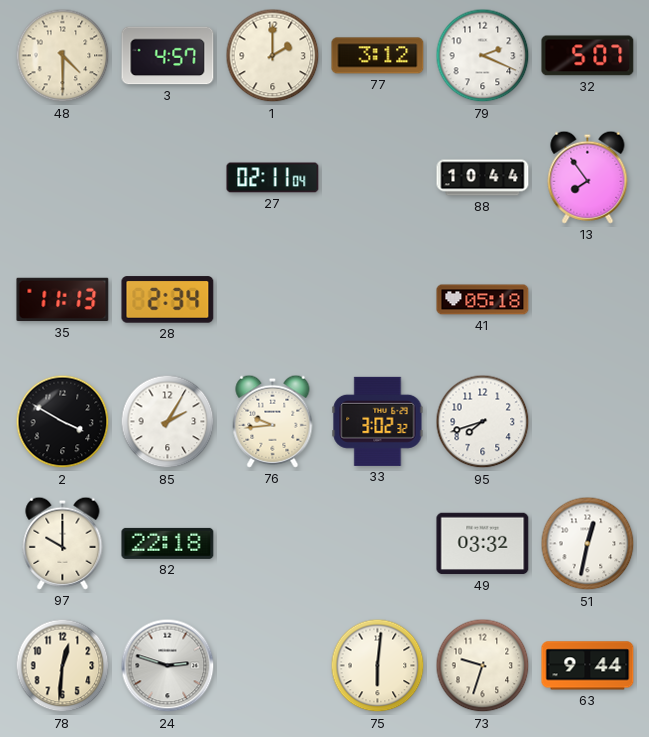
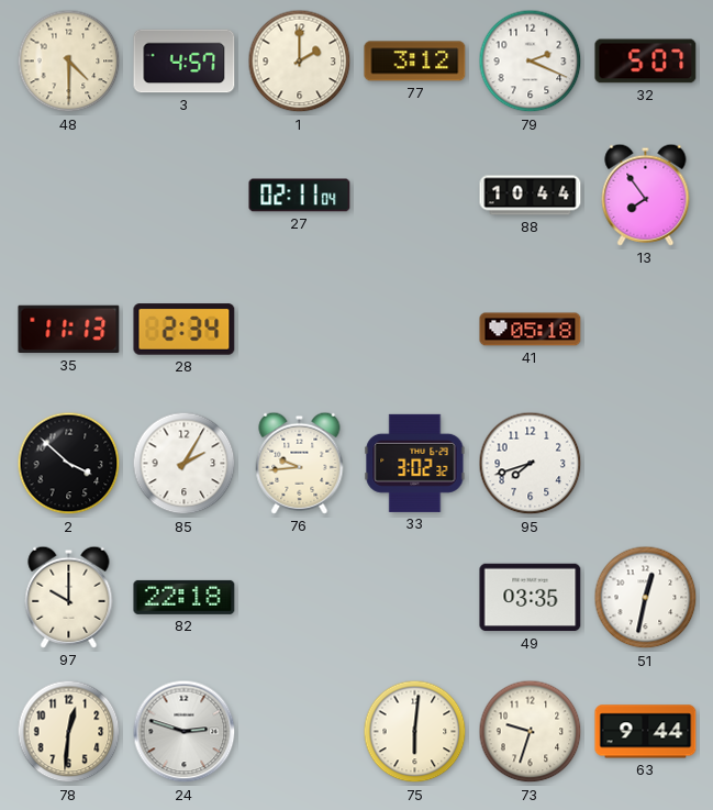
2: 3:50 -> 3:52
49: 03:32 -> 03:35
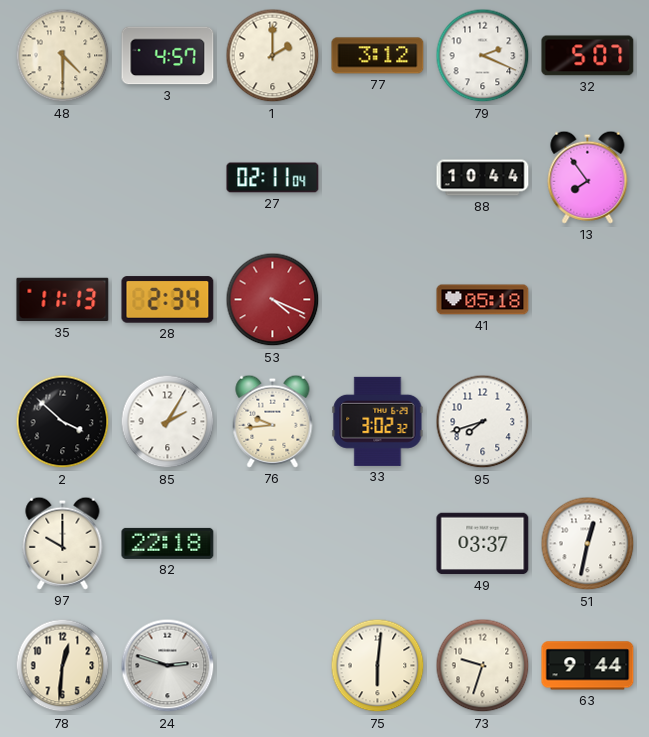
53: none -> 4:19
49: 03:35 -> 03:37
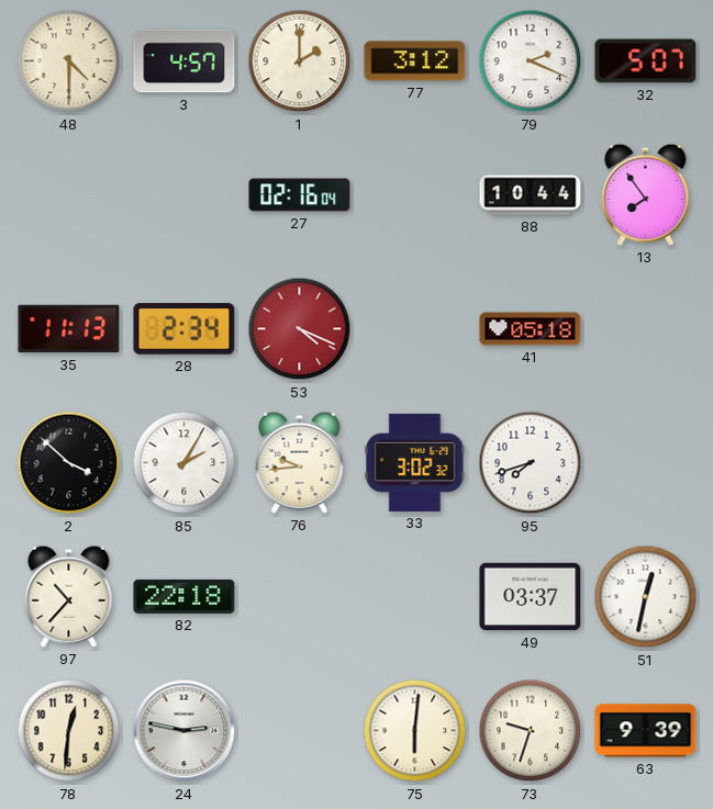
27: 02:11 -> 02:16
97: 10:00 -> 10:37
24: 2:48 -> 2:47
63: 9:44 -> 9:39
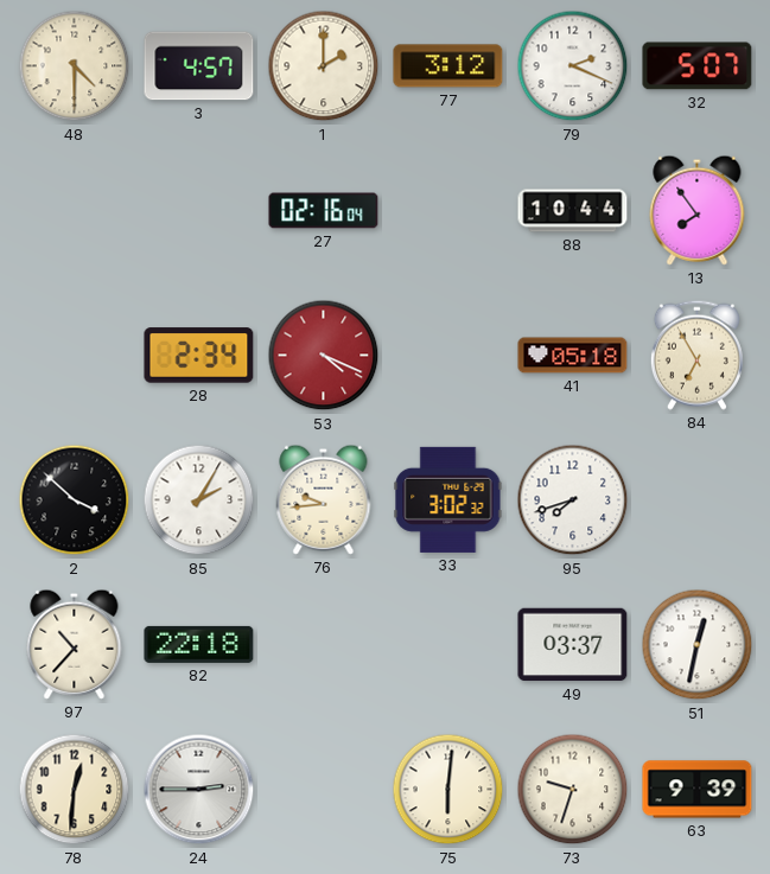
35: 11:13 -> none
84: none -> 6:55
24: 2:47 -> 2:45
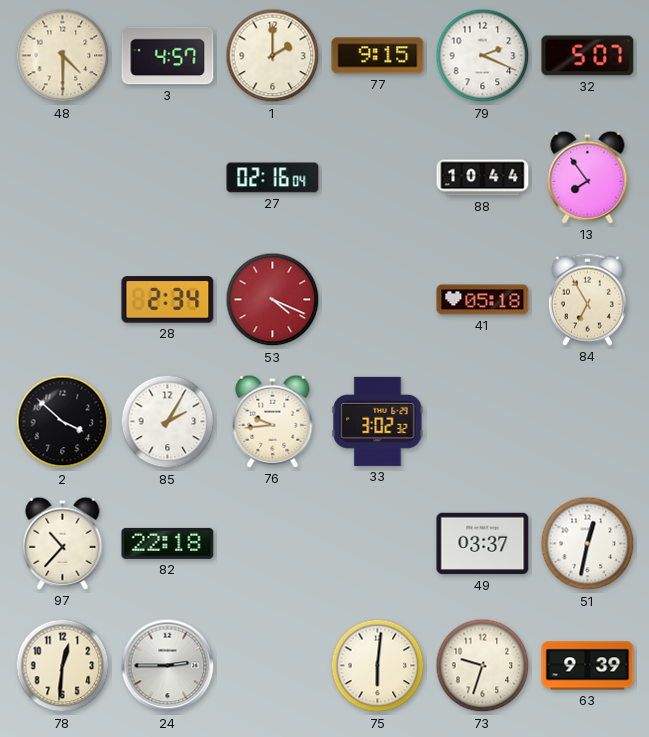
77: 3:12 -> 9:15
95: 7:42 -> none
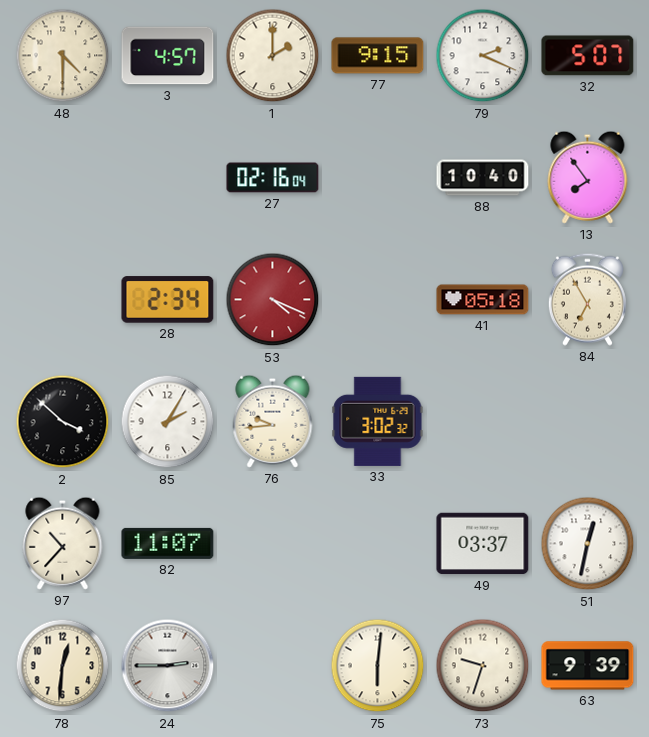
88: 10:44 -> 10:40
82: 22:18 -> 11:07
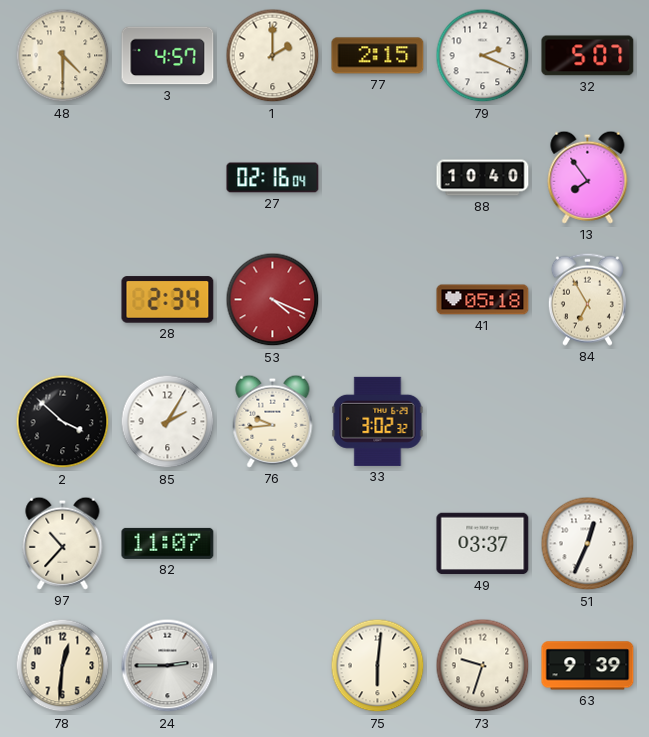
77: 9:15 -> 2:15
51: 12:32 -> 12:34
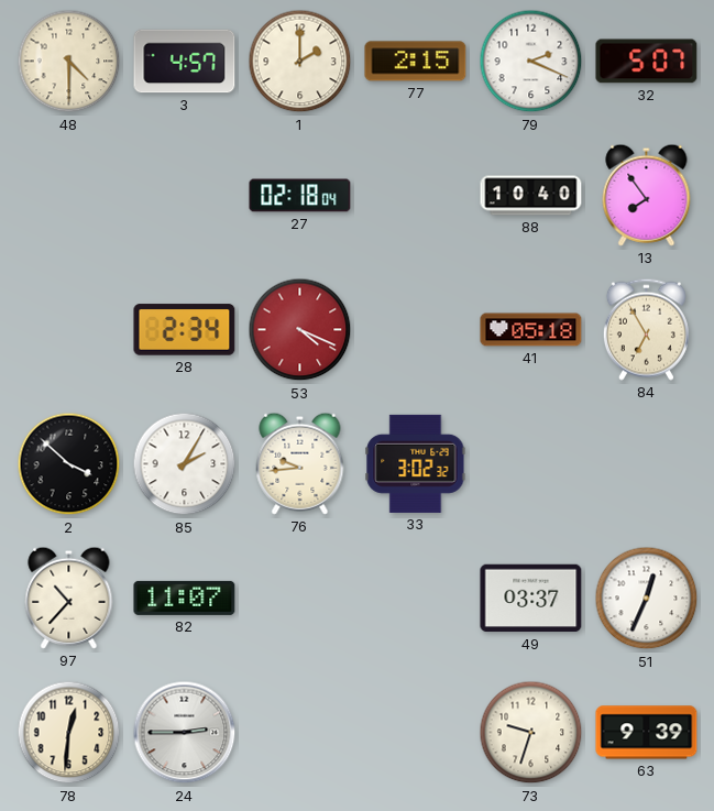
27: 02:16 -> 02:18
75: 6:01 -> none
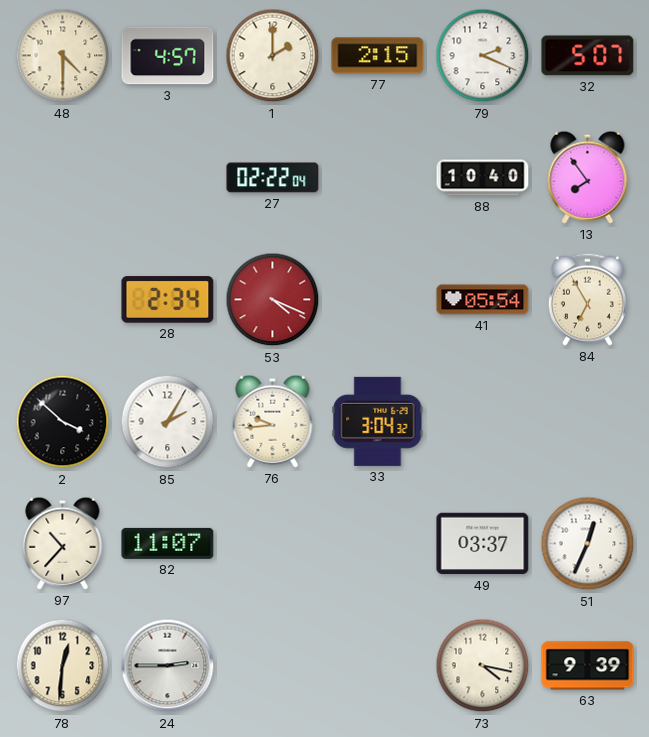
27: 02:18 -> 02:22
41: 05:18 -> 05:54
33: 3:02 -> 3:04
73: 9:33 -> 4:17
